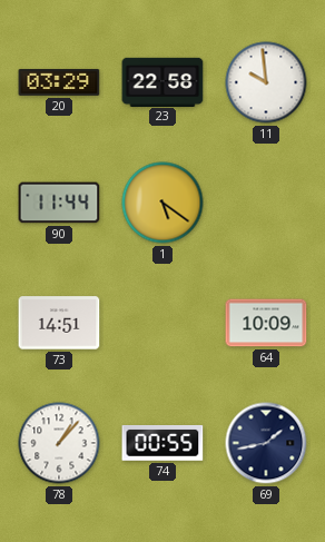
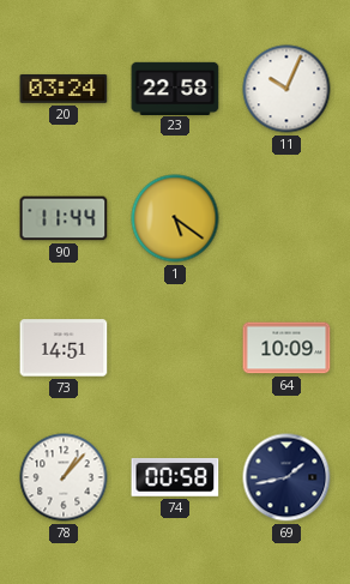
20: 03:29 -> 03:24
11: 9:59 -> 10:04
74: 00:55 -> 00:58
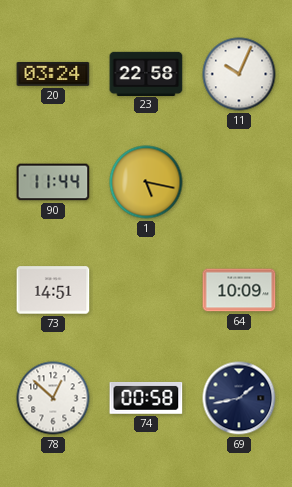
1: 5:21 -> 5:17
78: 1:07 -> 12:52
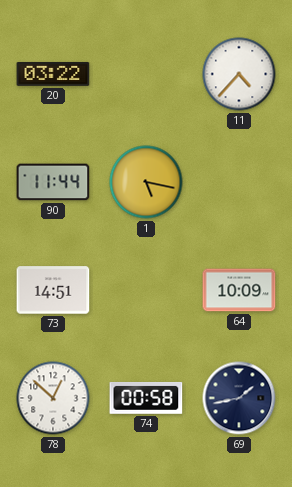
20: 03:24 -> 03:22
23: 22:58 -> none
11: 10:04 -> 4:37
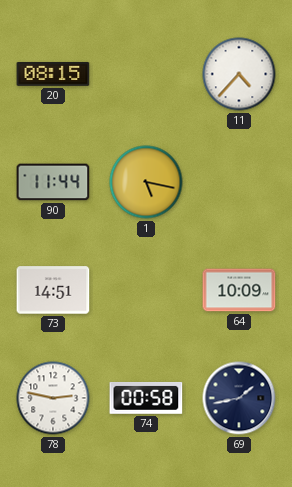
20: 03:22 -> 08:15
78: 12:52 -> 2:47
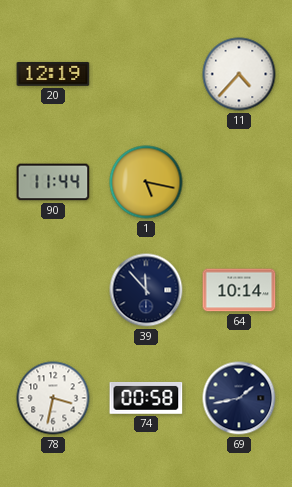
20: 08:15 -> 12:19
73: 14:51 -> none
39: none -> 11:53
64: 10:09 -> 10:14
78: 2:47 -> 3:32
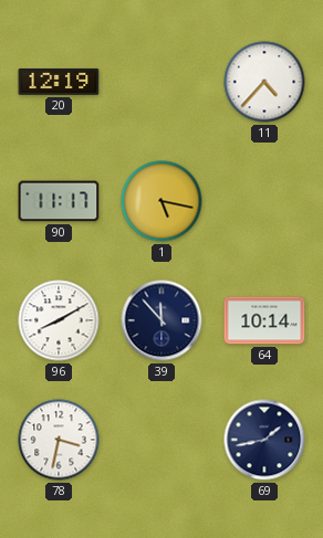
90: 11:44 -> 11:17
96: none -> 8:10
74: 00:58 -> none
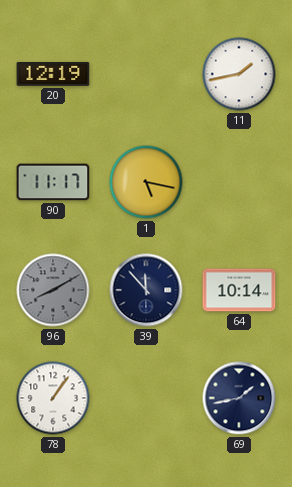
11: 4:37 -> 1:43
96 dial: white -> grey
78: 3:32 -> 1:06
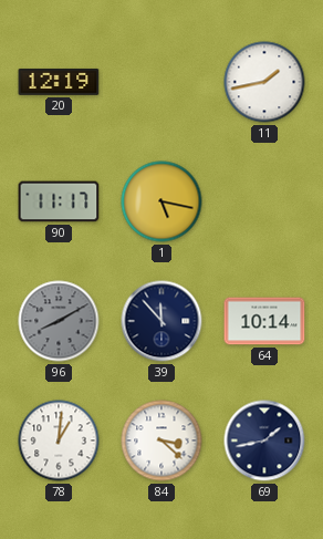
78: 1:06 -> 1:01
84: none -> 3:22
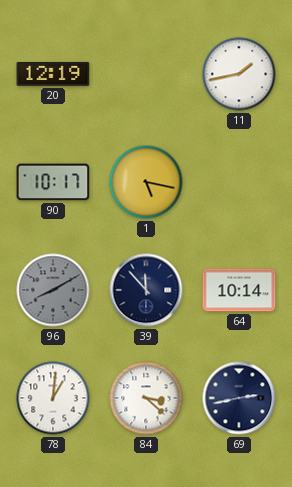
90: 11:17 -> 10:17
69: 1:43 -> 2:43
